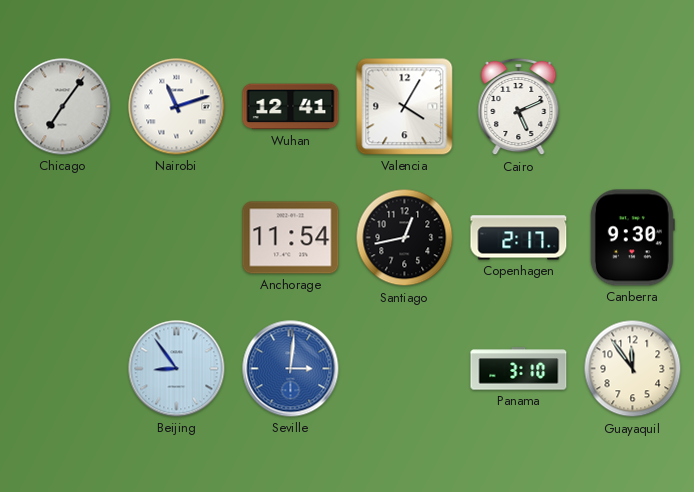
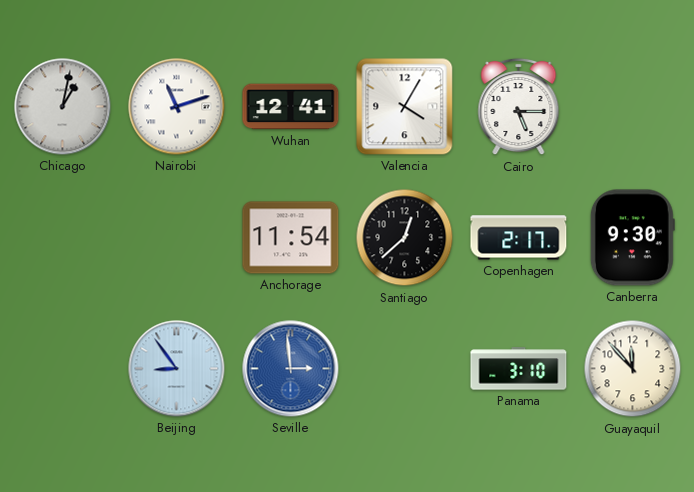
Chicago: 7:06 -> 1:02
Cairo: 5:11 -> 5:15
Santiago: 12:43 -> 12:38
Seville: 3:01 -> 2:59
Guayaquil: 11:54 -> 11:53
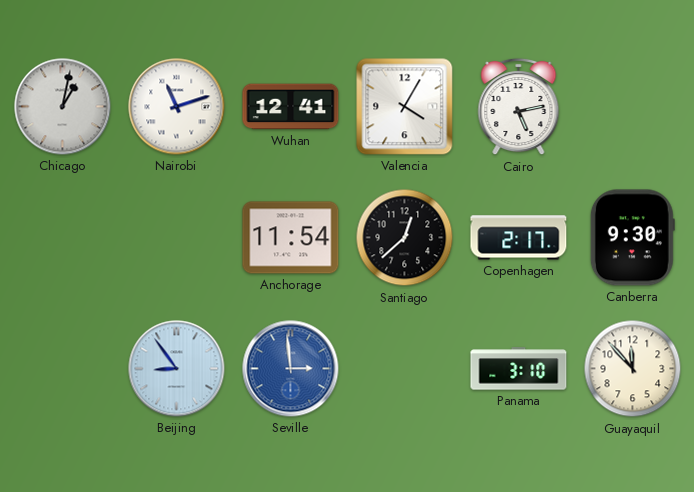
Cairo: 5:15 -> 5:13
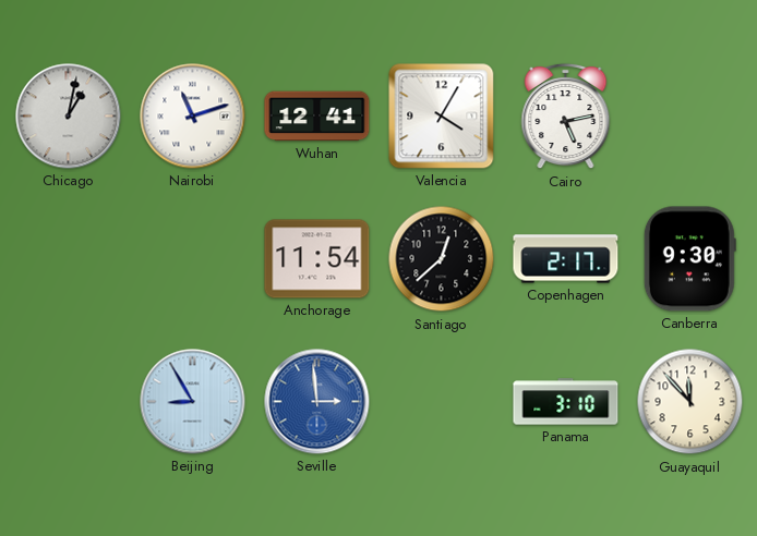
Beijing: 8:54 -> 8:55
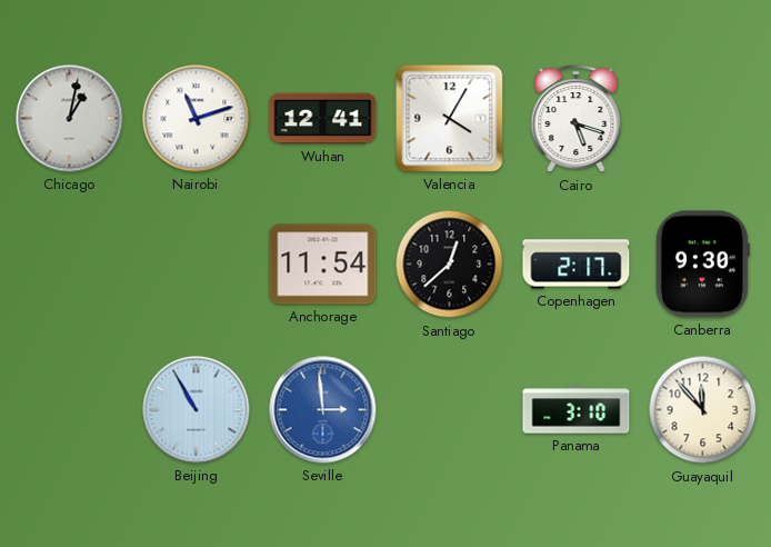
Cairo: 5:13 -> 5:18
Beijing: 8:55 -> 10:55
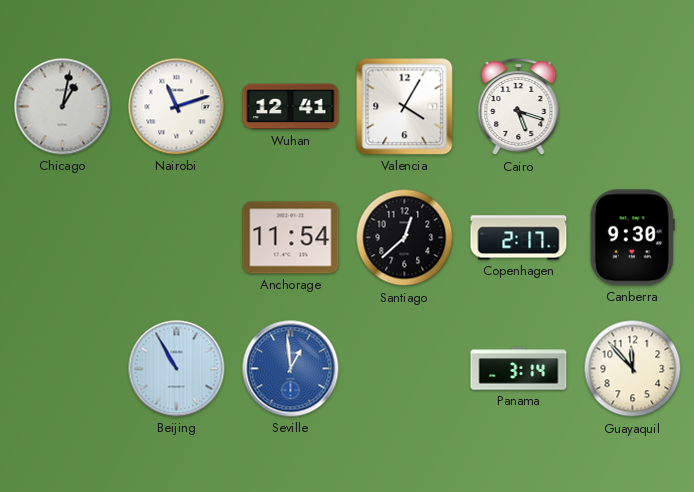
Seville: 2:59 -> 12:59
Panama: 3:10 -> 3:14
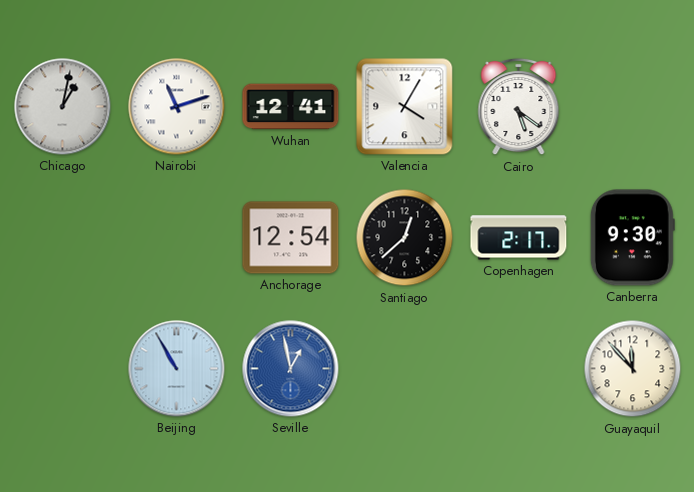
Cairo: 5:18 -> 5:21
Anchorage: 11:54 -> 12:54
Seville: 12:59 -> 12:58
Panama: 3:14 -> none
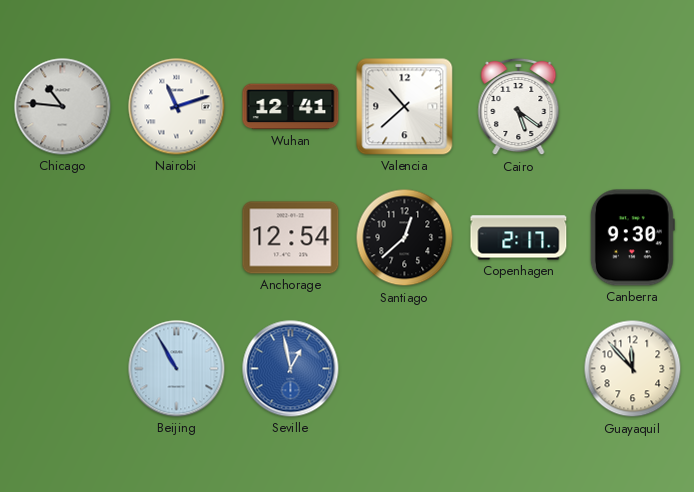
Chicago: 1:02 -> 10:46
Valencia: 4:05 -> 10:38
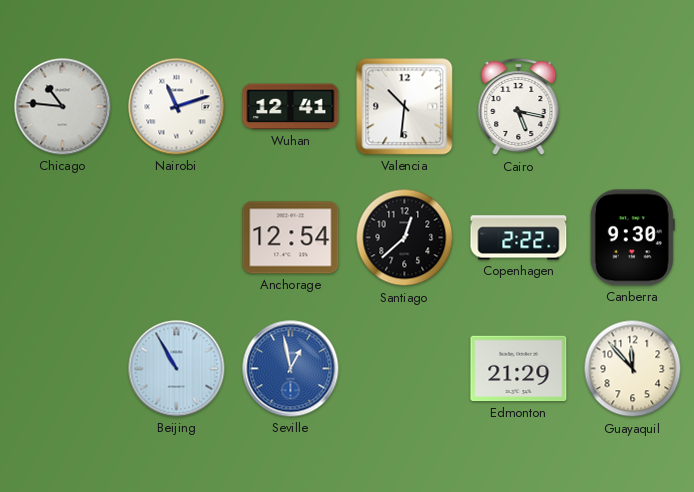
Valencia: 10:38 -> 10:31
Cairo: 5:21 -> 5:17
Copenhagen: 2:17 -> 2:22
Edmonton: none -> 21:29
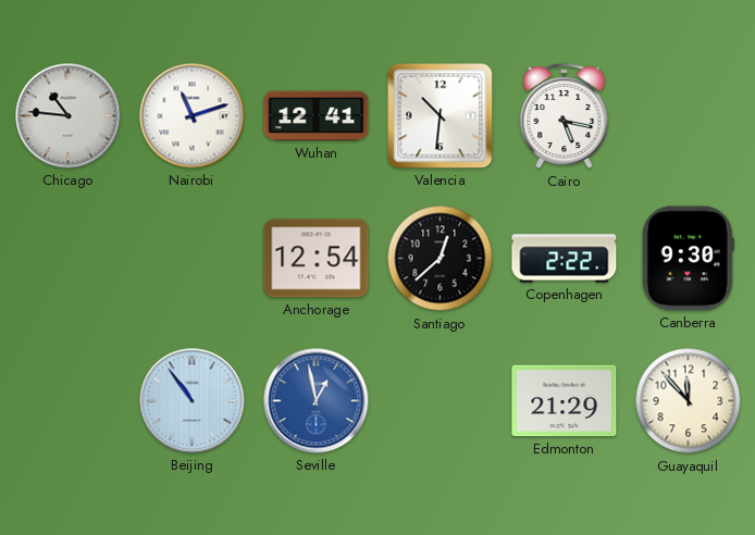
Beijing: 10:55 -> 10:54
